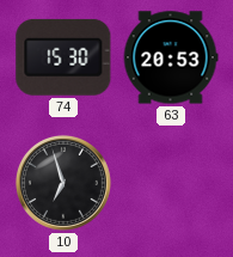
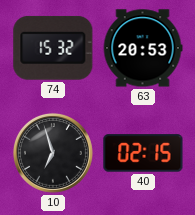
74: 15:30 -> 15:32
40: none -> 02:15
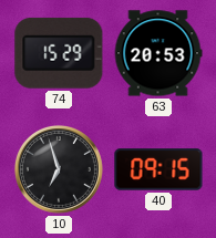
74: 15:32 -> 15:29
40: 02:15 -> 09:15
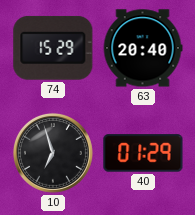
63: 20:53 -> 20:40
40: 09:15 -> 01:29
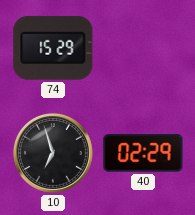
63: 20:40 -> none
40: 01:29 -> 02:29
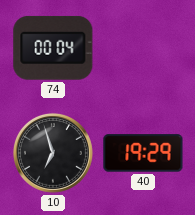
74: 15:29 -> 00:04
40: 02:29 -> 19:29
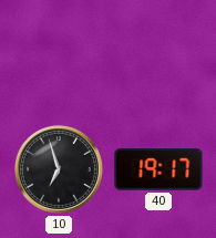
74: 00:04 -> none
40: 19:29 -> 19:17
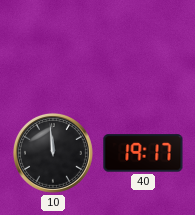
10: 6:57 -> 11:59
